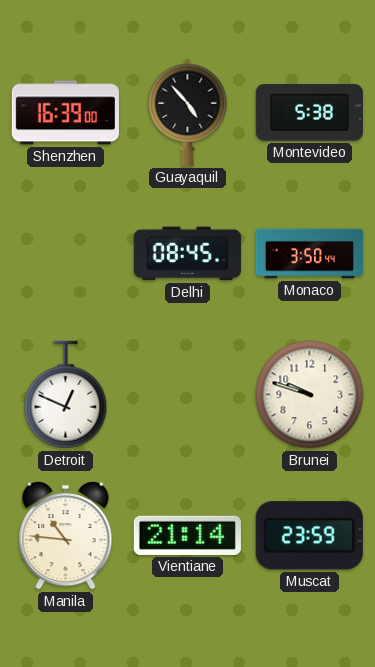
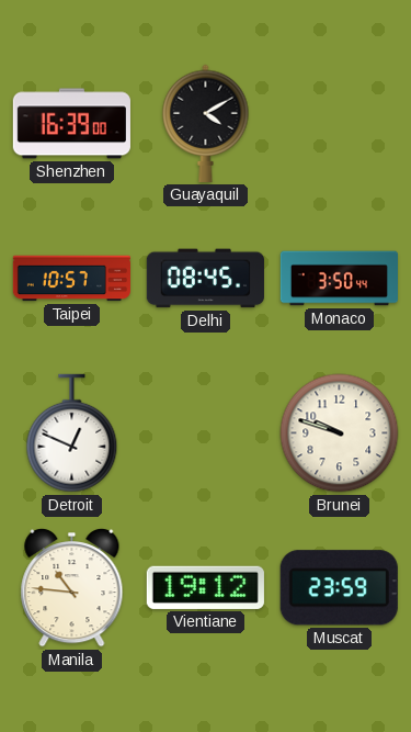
Guayaquil: 4:53 -> 4:10
Montevideo: 5:38 -> none
Taipei: none -> 10:57
Vientiane: 21:14 -> 19:12
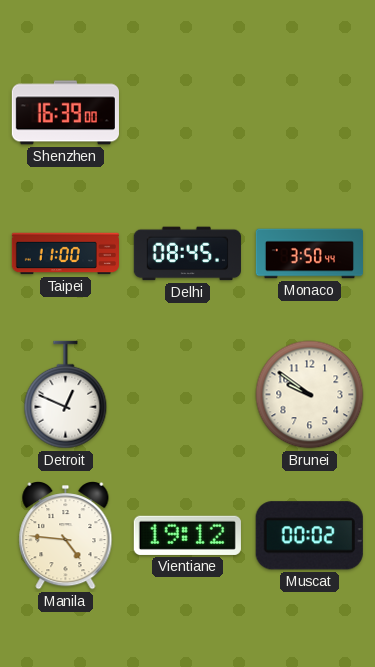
Guayaquil: 4:10 -> none
Taipei: 10:57 -> 11:00
Brunei: 9:48 -> 9:51
Manila: 10:46 -> 4:46
Muscat: 23:59 -> 00:02
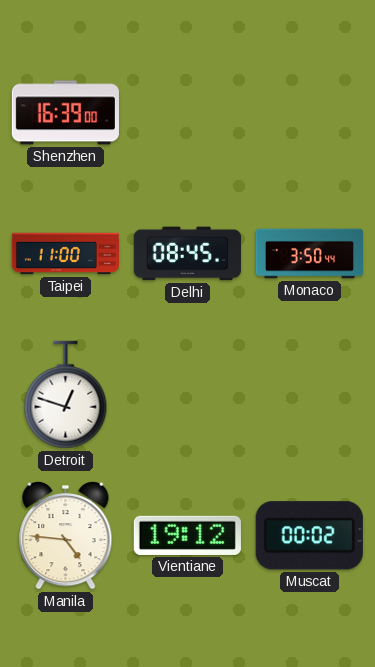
Detroit: 12:49 -> 12:48
Brunei: 9:51 -> none
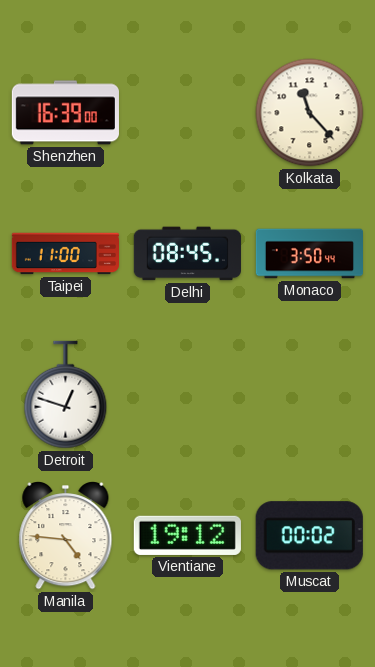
Kolkata: none -> 11:23
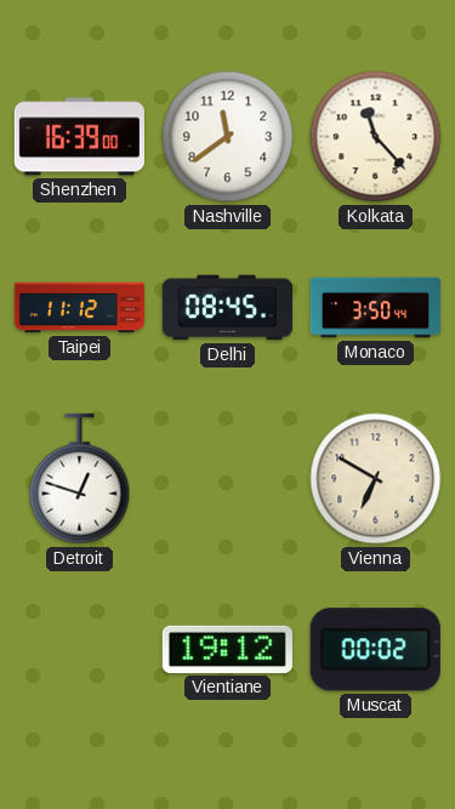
Nashville: none -> 11:39
Taipei: 11:00 -> 11:12
Vienna: none -> 6:50
Manila: 4:46 -> none
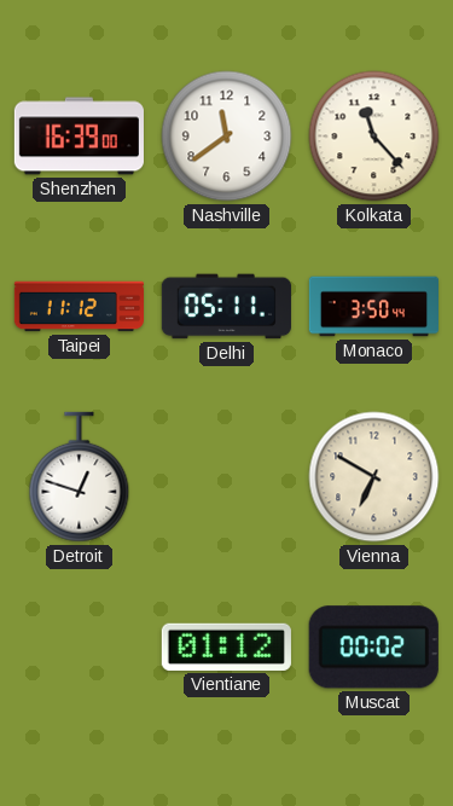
Delhi: 08:45 -> 05:11
Vientiane: 19:12 -> 01:12
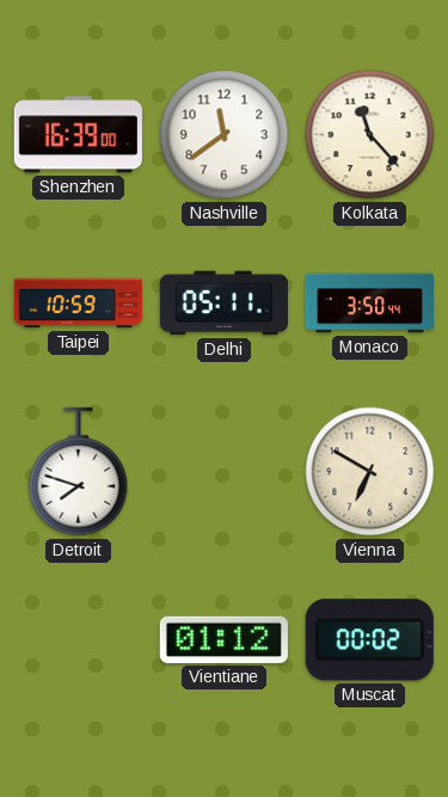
Taipei: 11:12 -> 10:59
Detroit: 12:48 -> 7:48
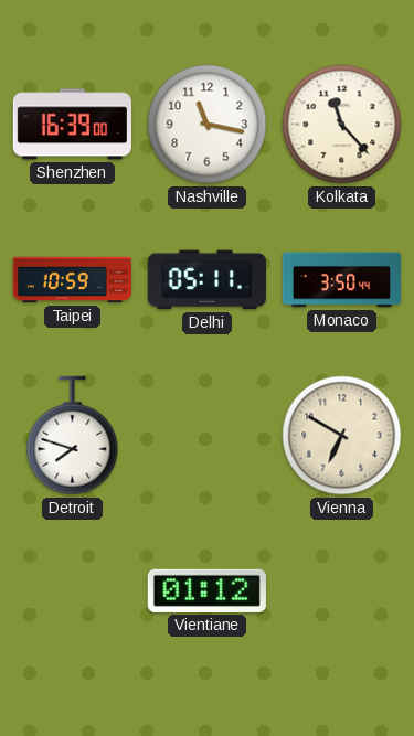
Nashville: 11:39 -> 11:17
Muscat: 00:02 -> none
